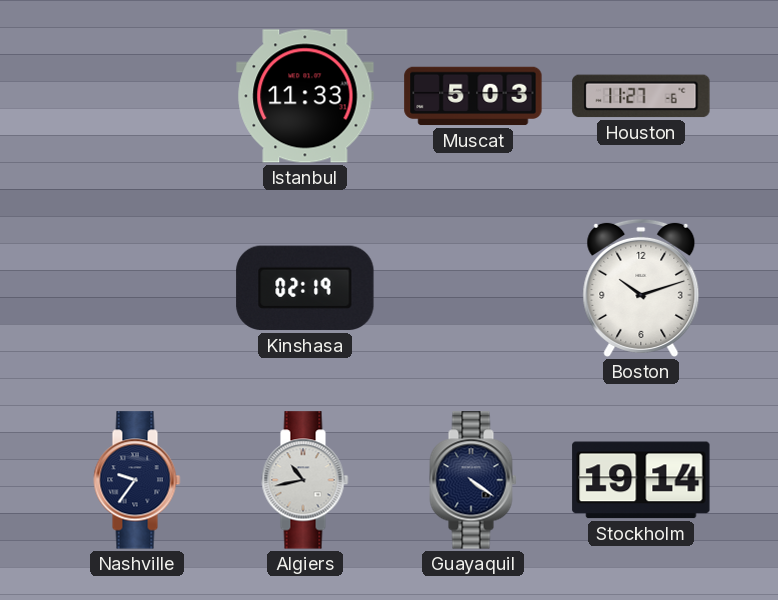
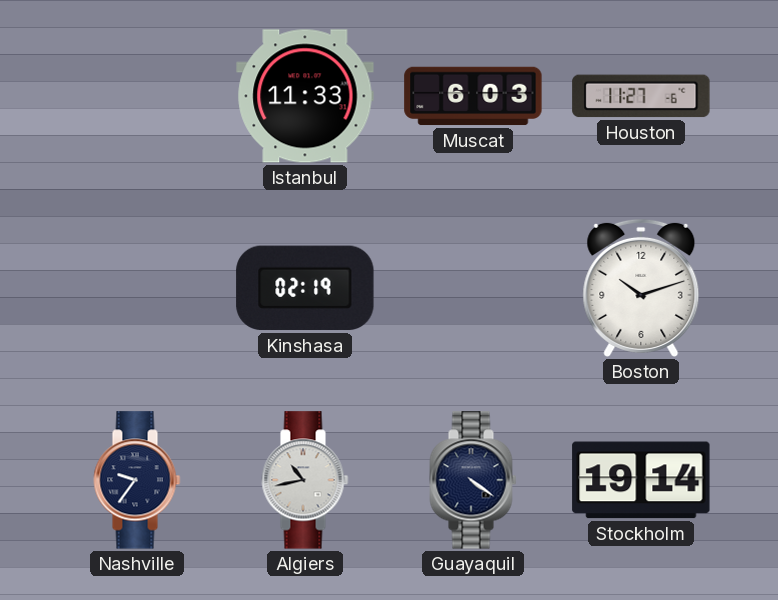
Muscat: 5:03 -> 6:03
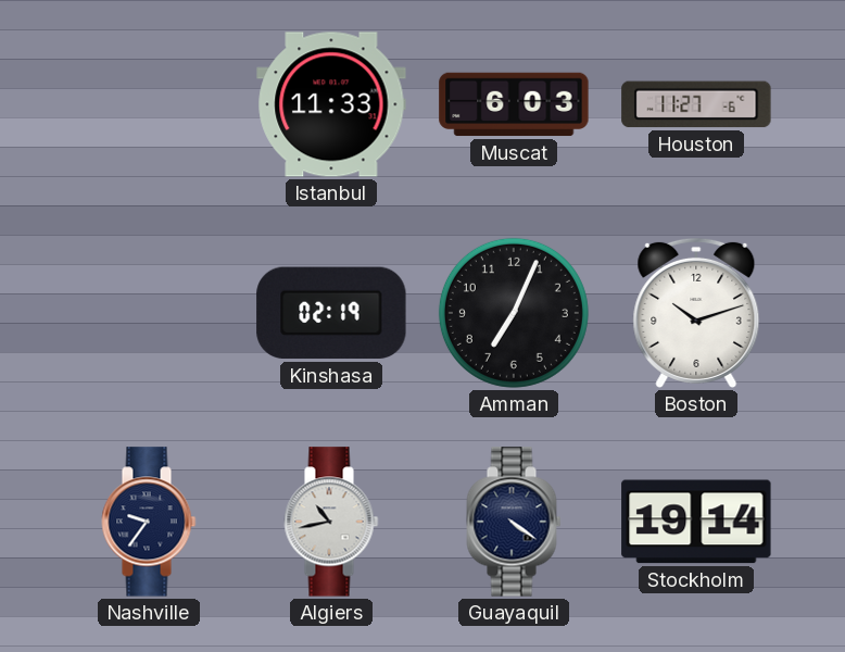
Amman: none -> 7:04
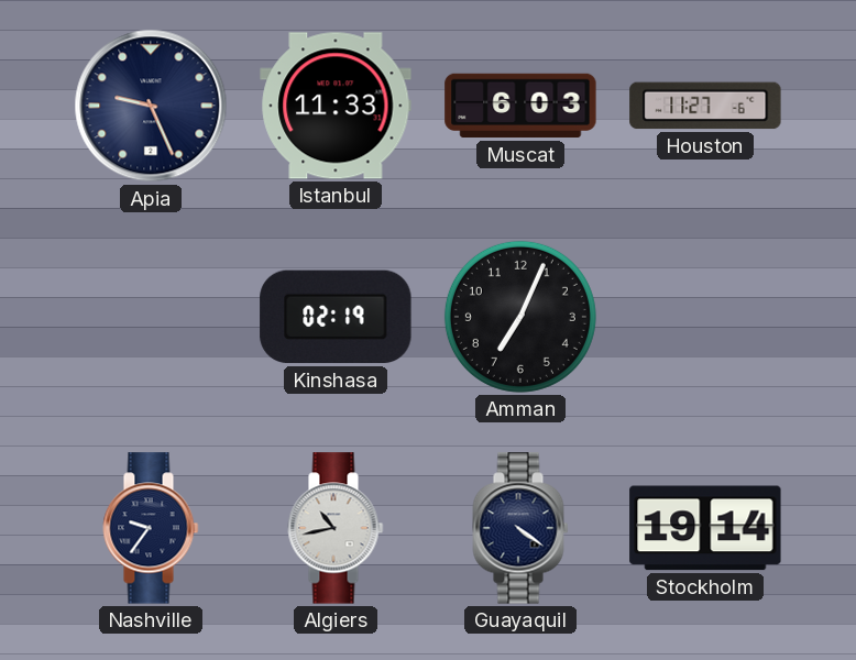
Apia: none -> 9:26
Boston: 10:12 -> none
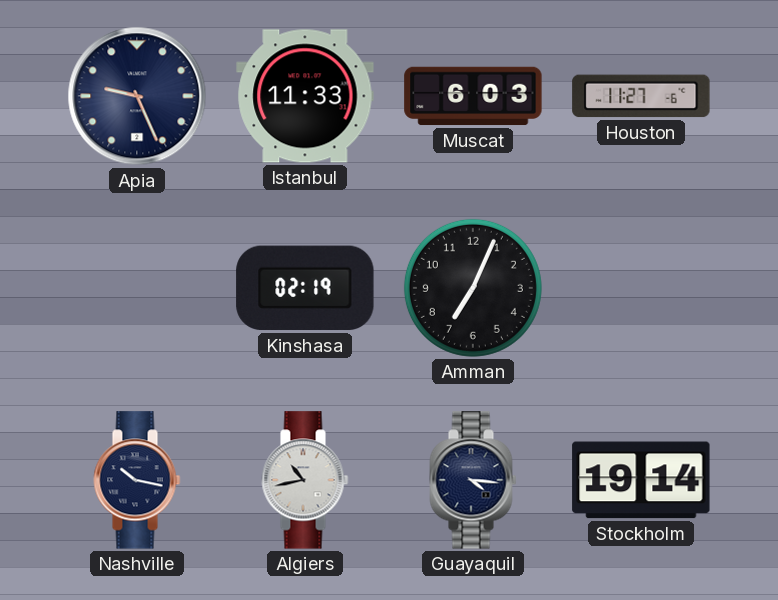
Nashville: 9:36 -> 10:17
Guayaquil: 4:21 -> 4:16
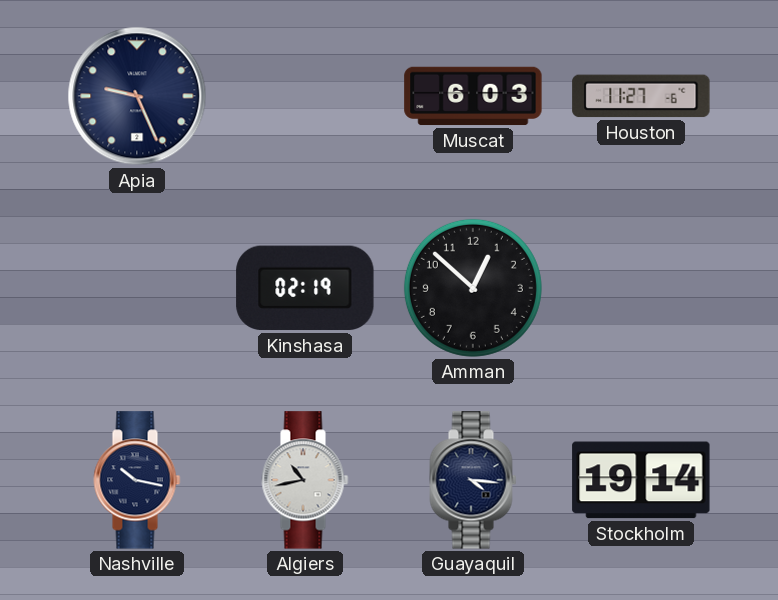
Istanbul: 11:33 -> none
Amman: 7:04 -> 12:52
